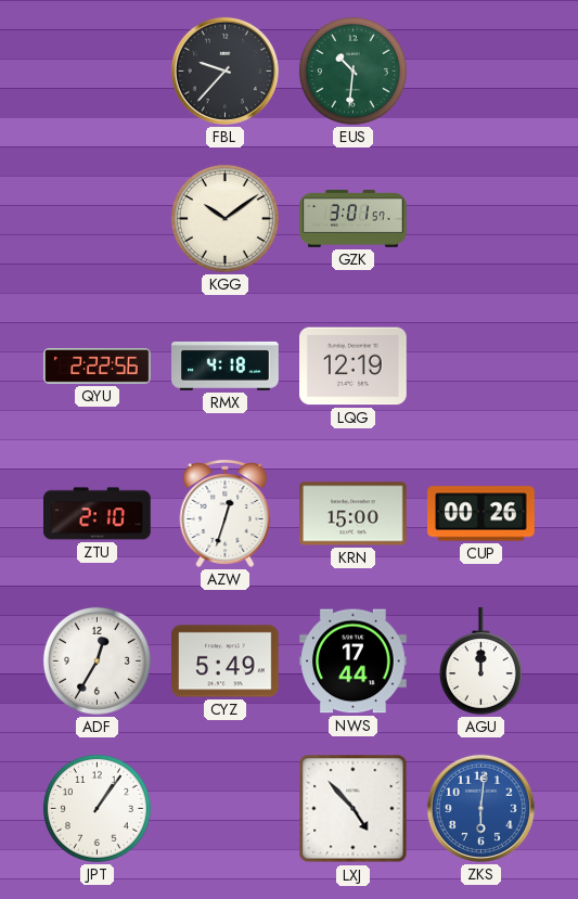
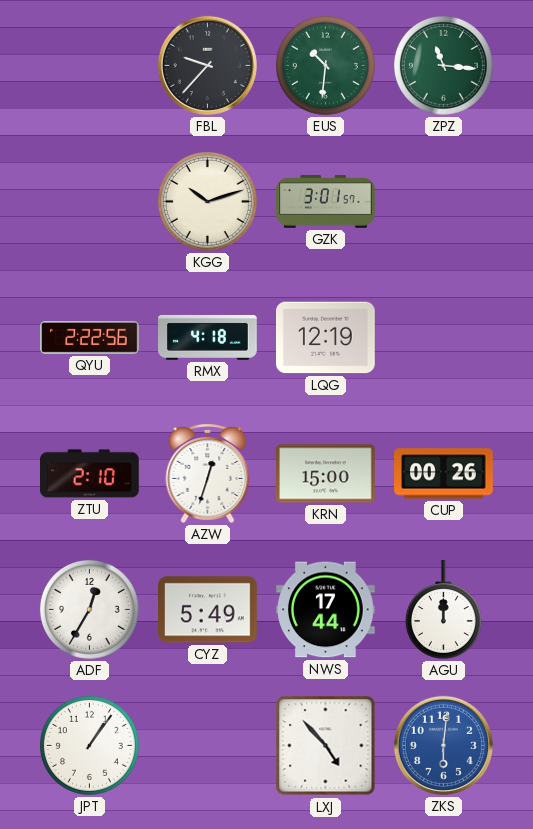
ZPZ: none -> 11:16
KGG: 10:09 -> 10:12
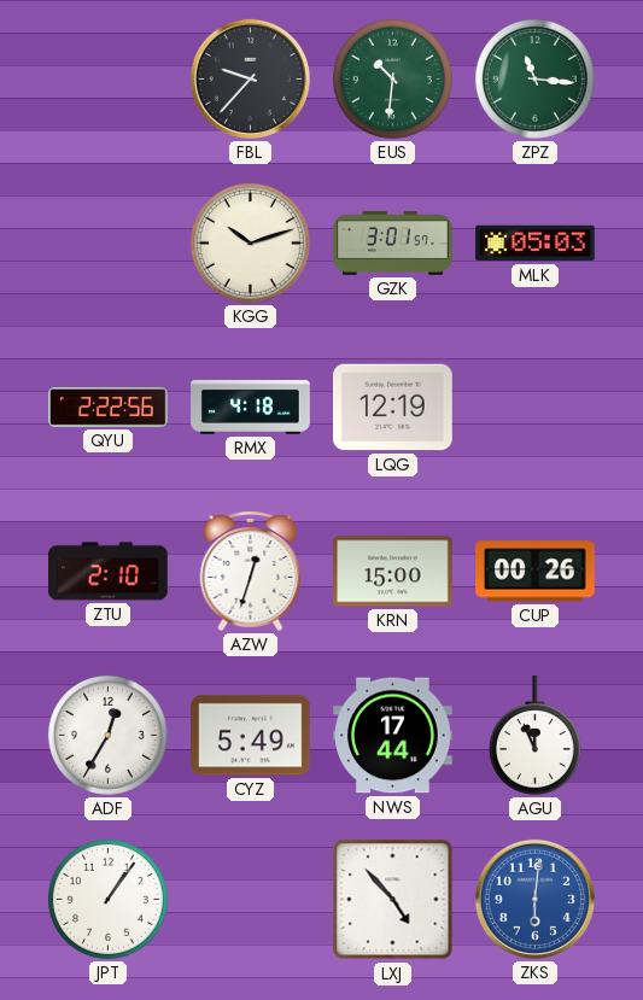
MLK: none -> 05:03
AGU: 12:00 -> 11:56
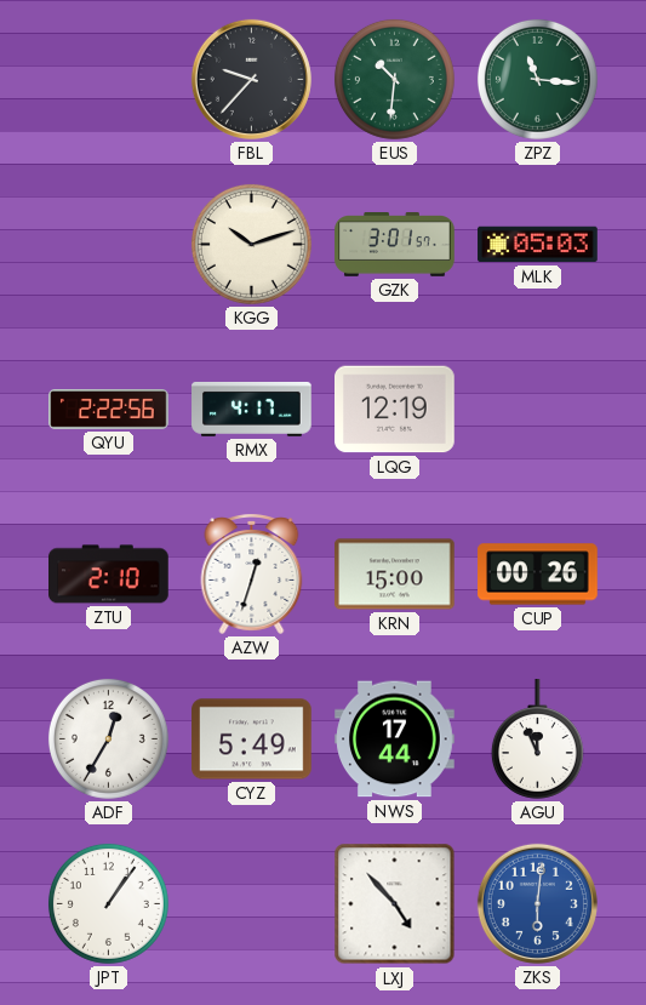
RMX: 4:18 -> 4:17
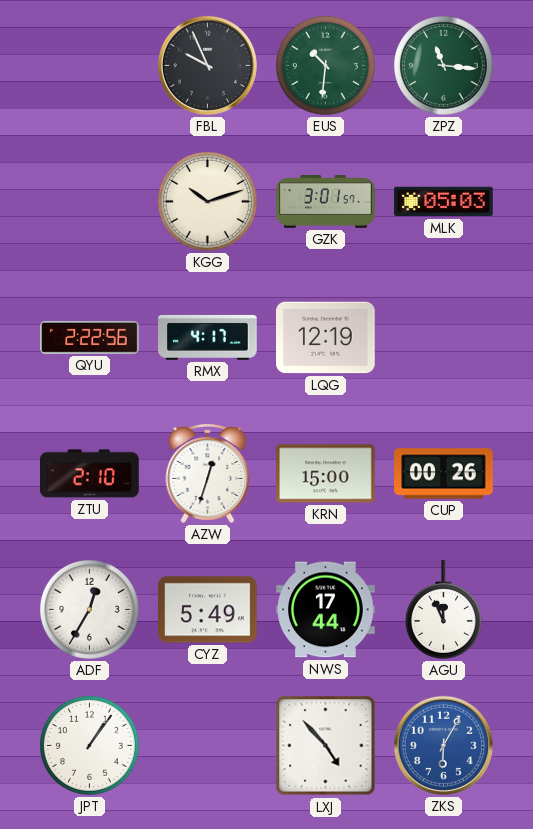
FBL: 9:37 -> 9:56
ZKS: 6:01 -> 6:05
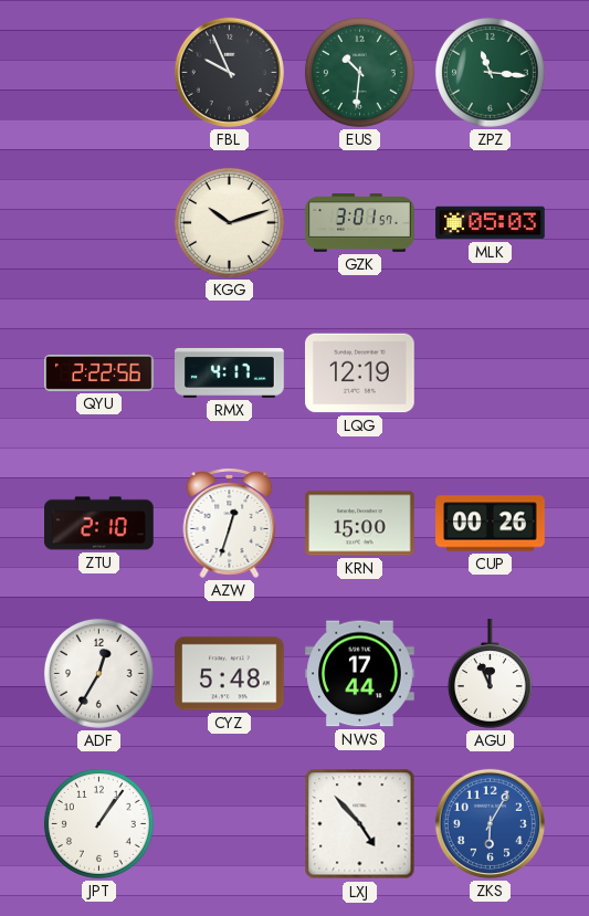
CYZ: 5:49 -> 5:48
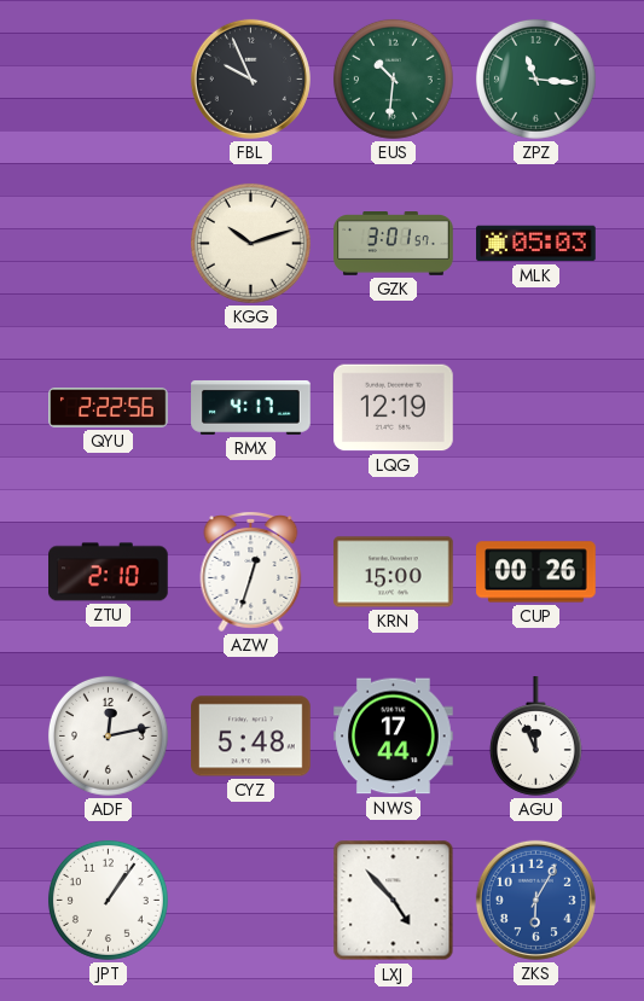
ADF: 12:35 -> 12:13
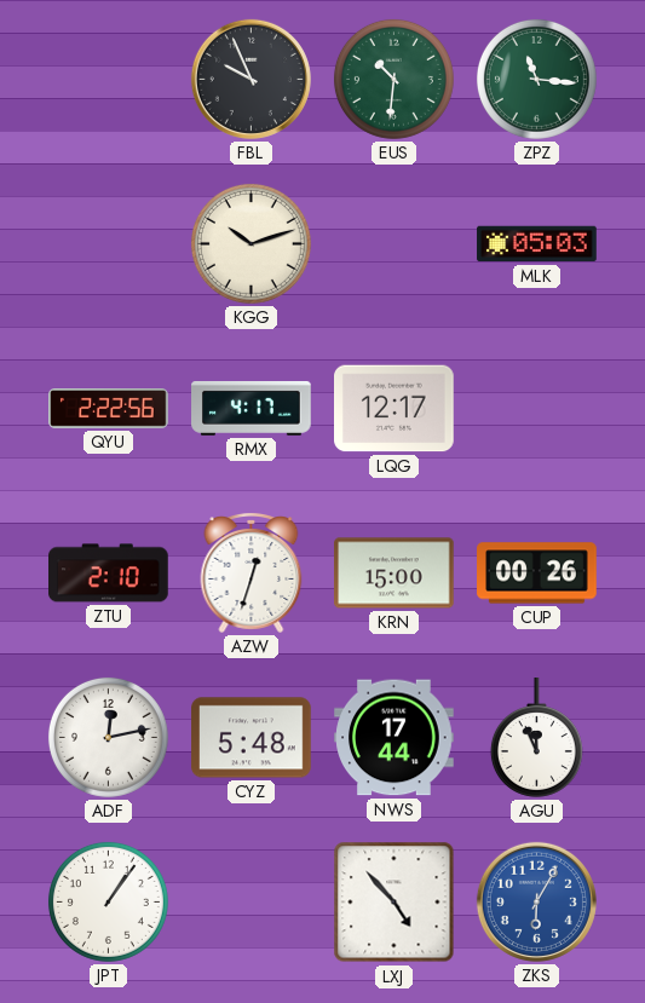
GZK: 3:01 -> none
LQG: 12:19 -> 12:17
